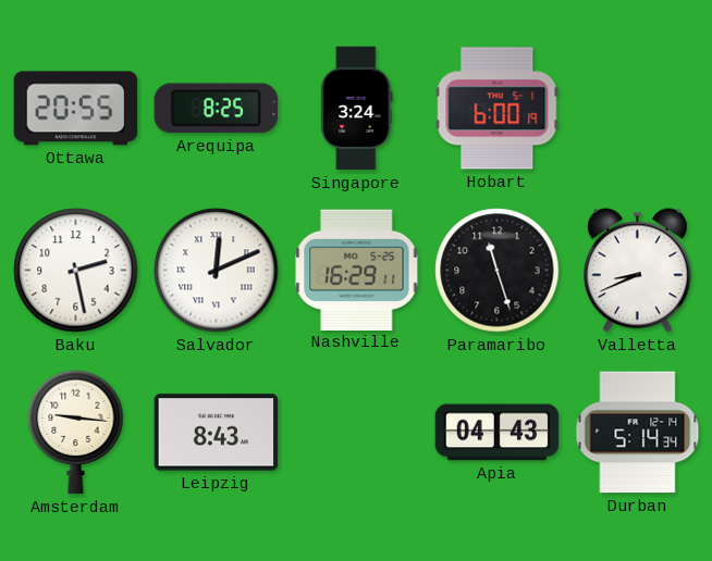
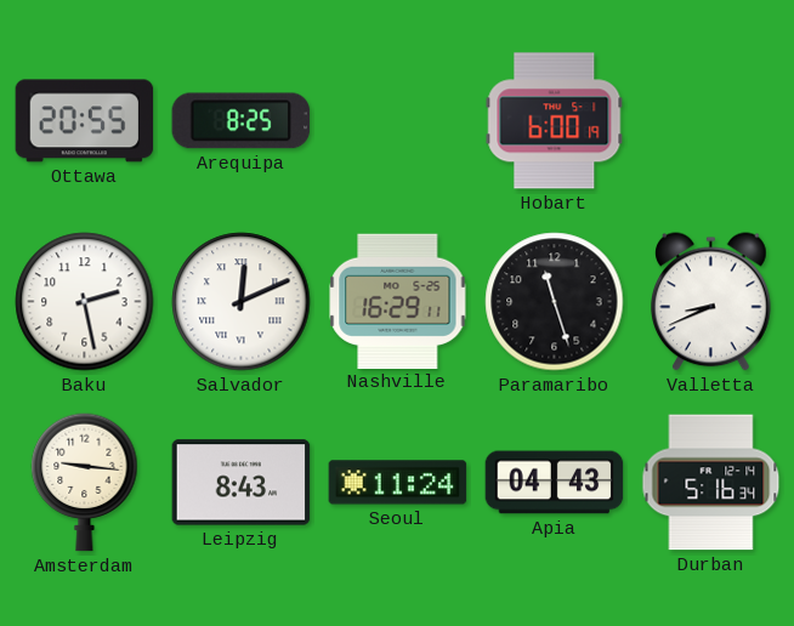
Singapore: 3:24 -> none
Seoul: none -> 11:24
Durban: 5:14 -> 5:16
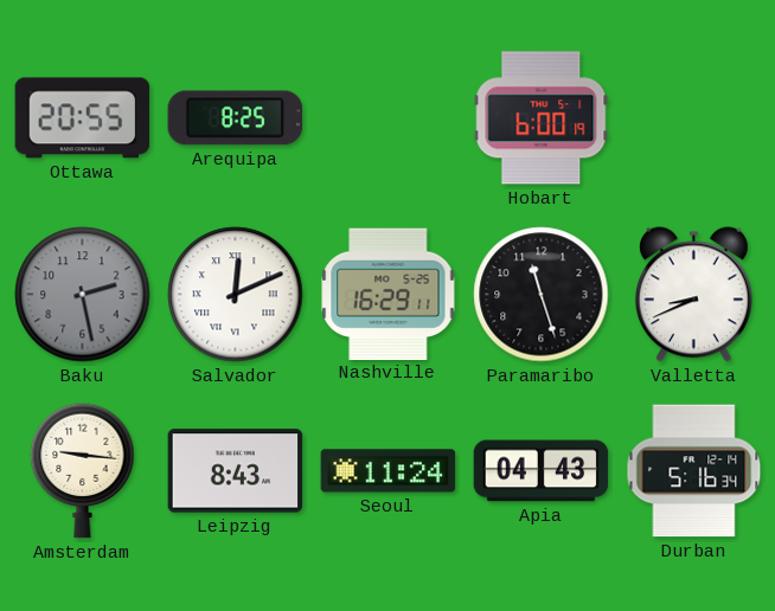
Baku dial: white -> grey
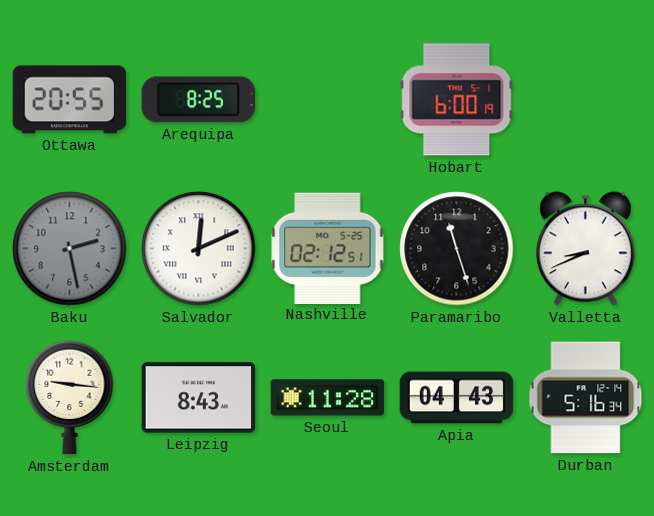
Nashville: 16:29 -> 02:12
Seoul: 11:24 -> 11:28
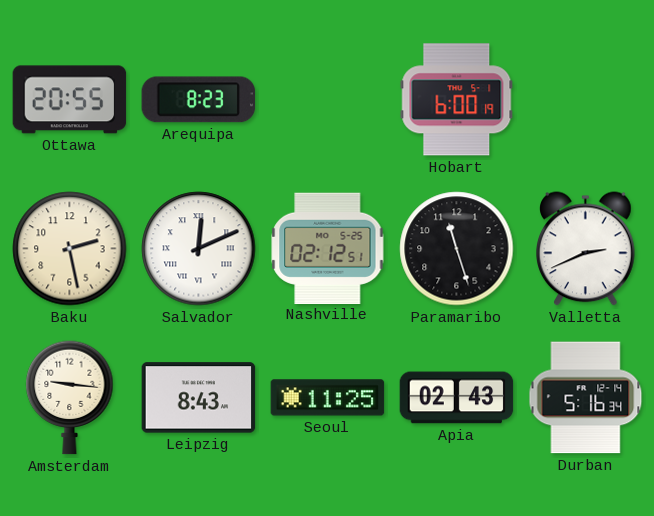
Arequipa: 8:25 -> 8:23
Baku dial: grey -> cream
Valletta: 8:41 -> 2:41
Seoul: 11:28 -> 11:25
Apia: 04:43 -> 02:43
